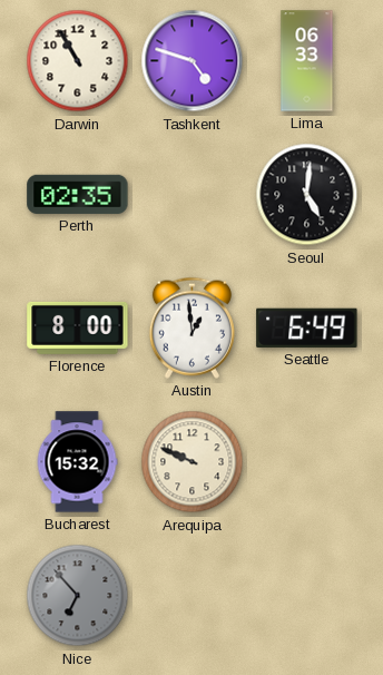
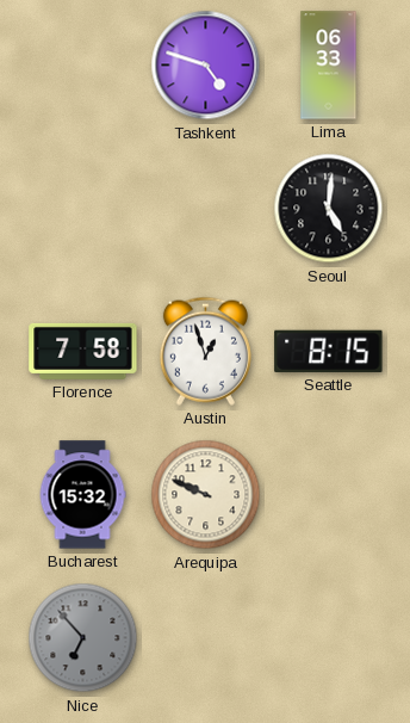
Darwin: 10:55 -> none
Perth: 02:35 -> none
Florence: 8:00 -> 7:58
Austin: 12:59 -> 12:57
Seattle: 6:49 -> 8:15
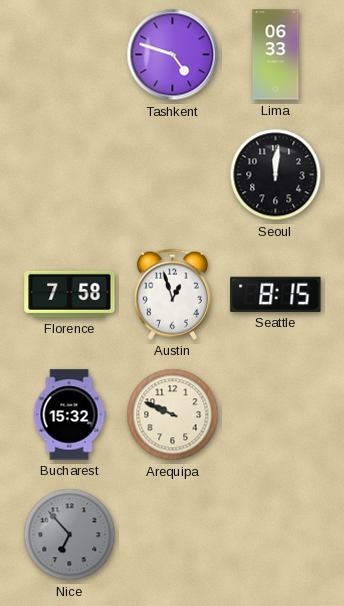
Seoul: 5:01 -> 12:01
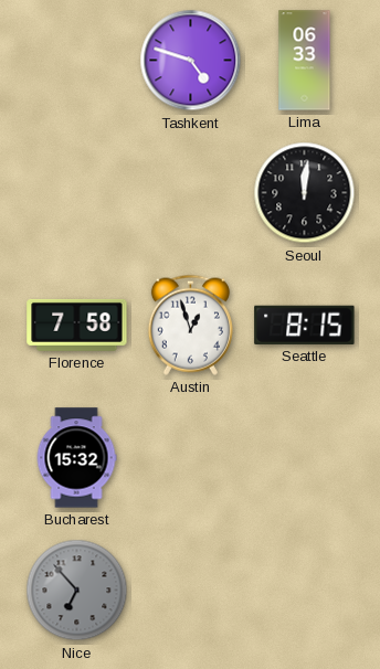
Arequipa: 9:49 -> none
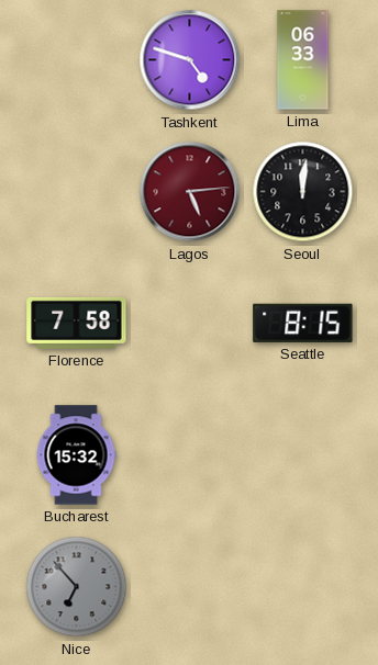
Lagos: none -> 5:14
Austin: 12:57 -> none
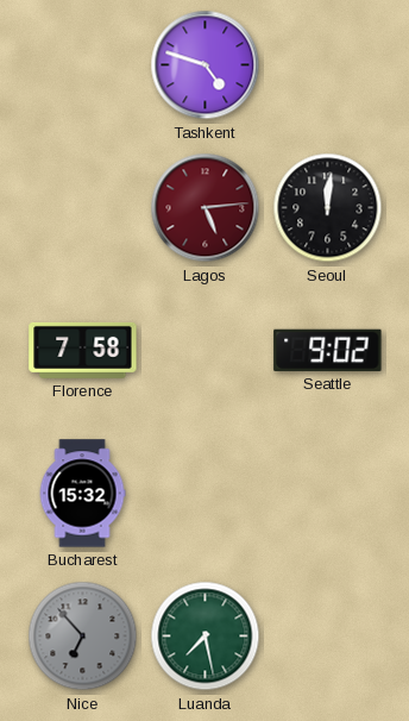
Lima: 06:33 -> none
Seattle: 8:15 -> 9:02
Luanda: none -> 7:28
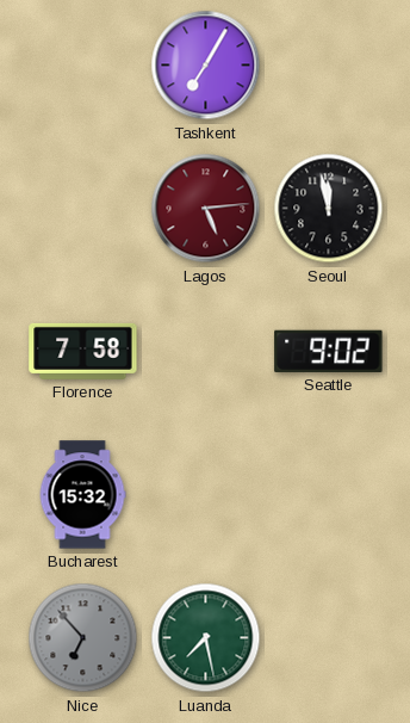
Tashkent: 4:48 -> 7:05
Seoul: 12:01 -> 11:58
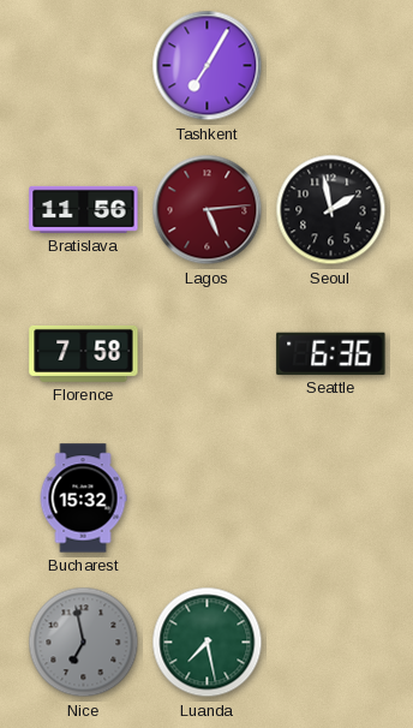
Bratislava: none -> 11:56
Seoul: 11:58 -> 1:58
Seattle: 9:02 -> 6:36
Nice: 6:53 -> 6:58
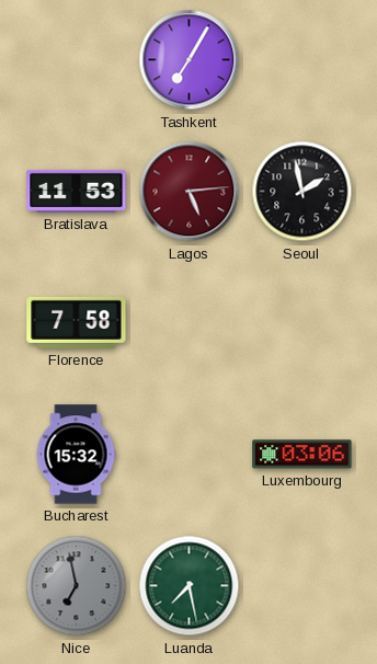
Bratislava: 11:56 -> 11:53
Seattle: 6:36 -> none
Luxembourg: none -> 03:06
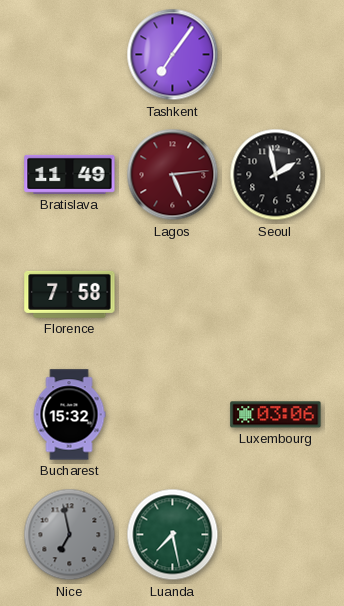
Tashkent: 7:05 -> 7:06
Bratislava: 11:53 -> 11:49
